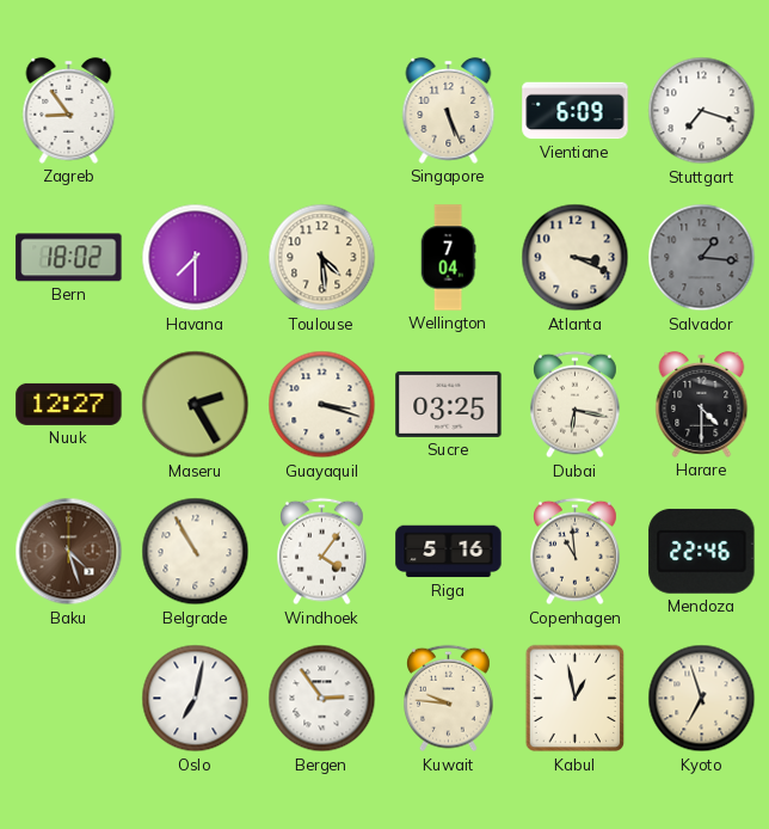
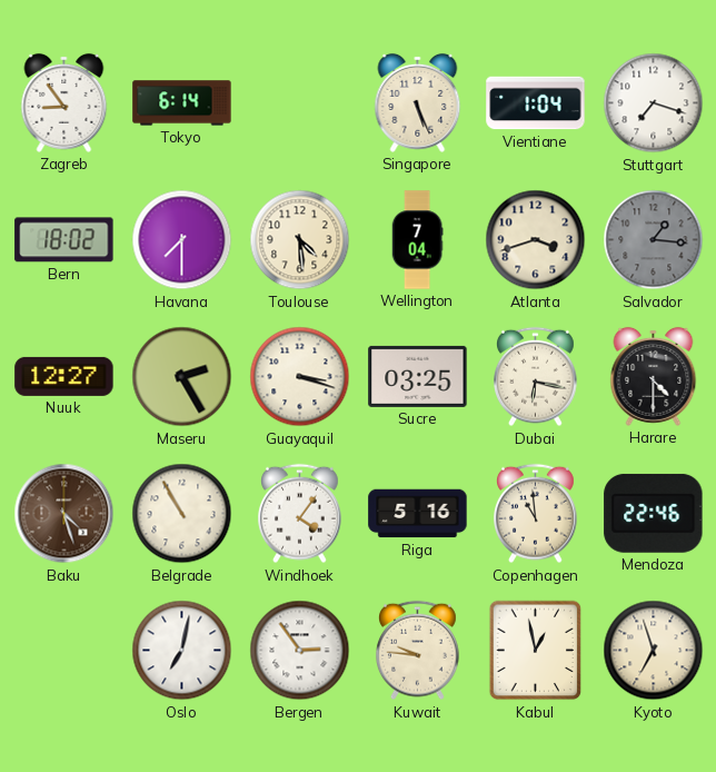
Tokyo: none -> 6:14
Vientiane: 6:09 -> 1:04
Atlanta: 3:19 -> 3:42
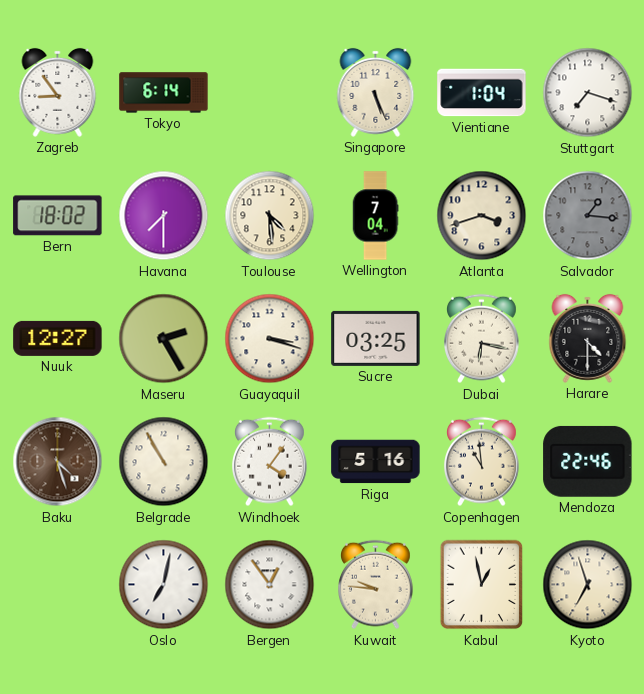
Bergen: 2:54 -> 12:54
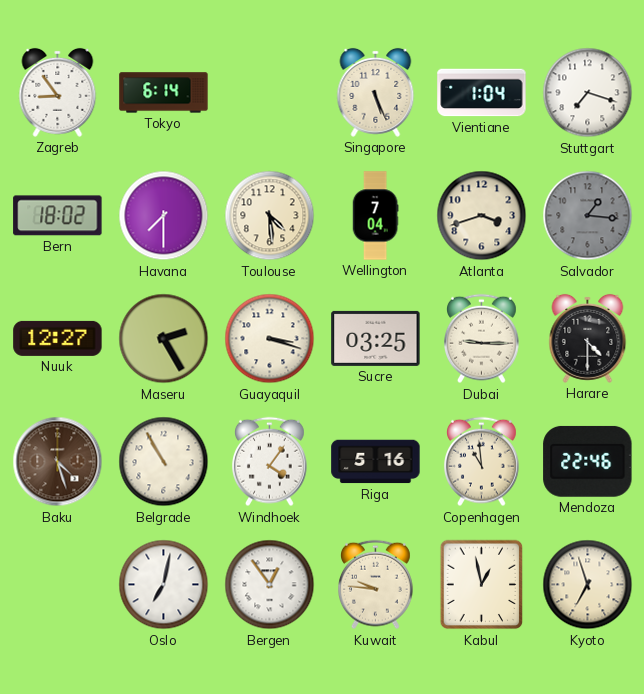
Dubai: 6:17 -> 9:15
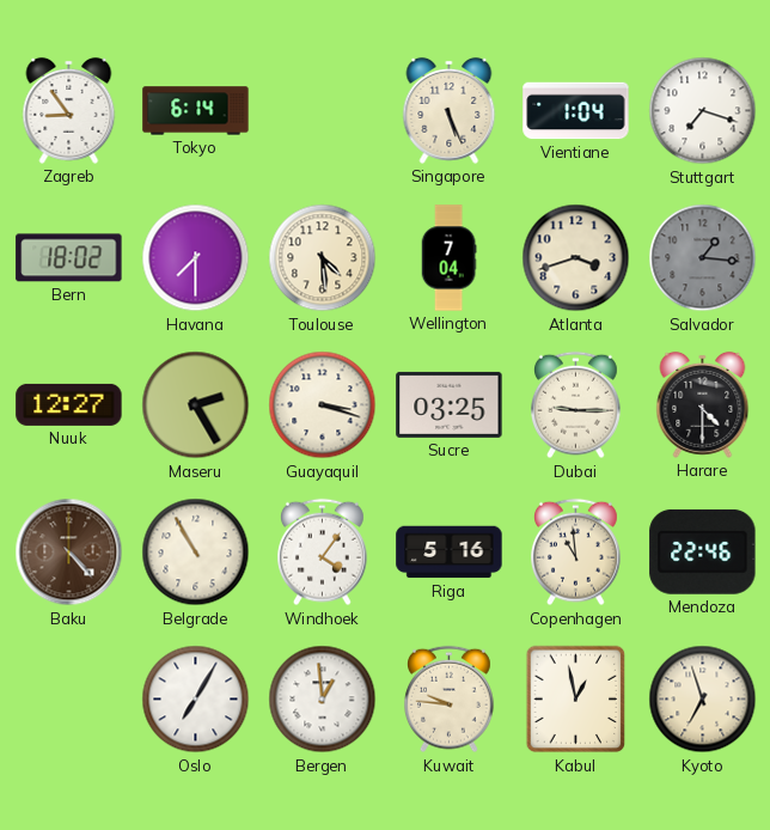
Baku: 4:27 -> 4:23
Oslo: 7:02 -> 7:05
Bergen: 12:54 -> 12:59
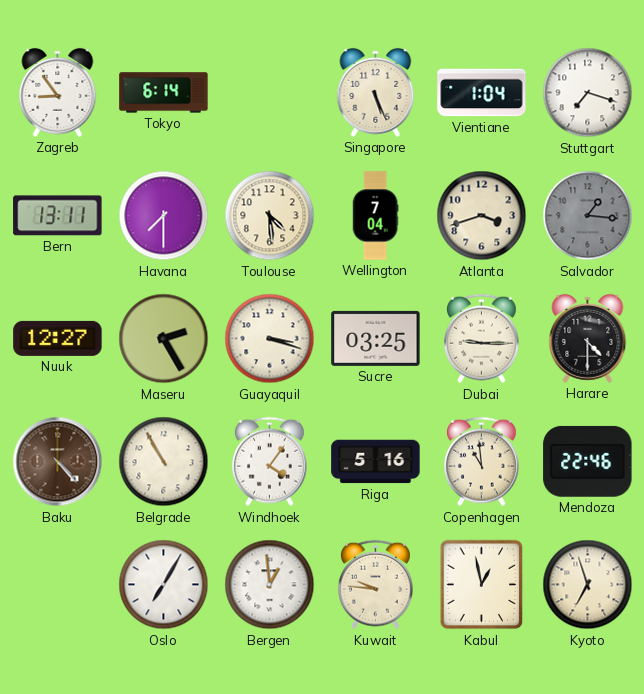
Bern: 18:02 -> 13:11
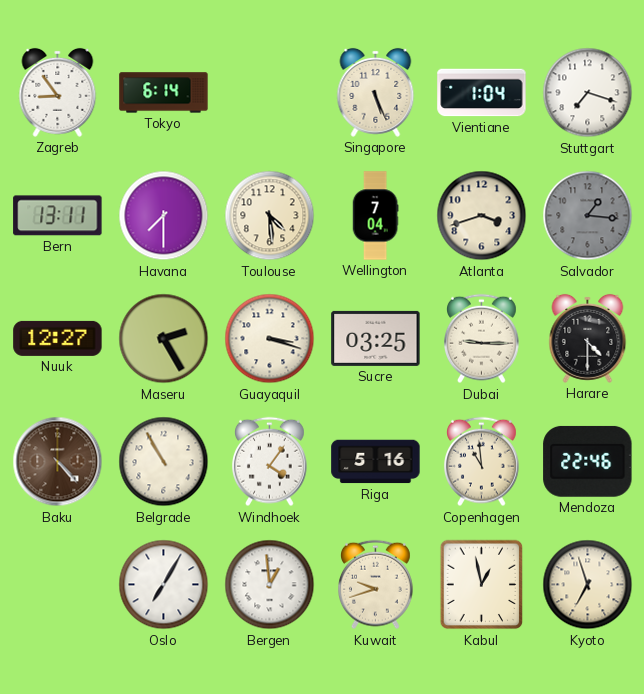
Kuwait: 9:46 -> 9:42
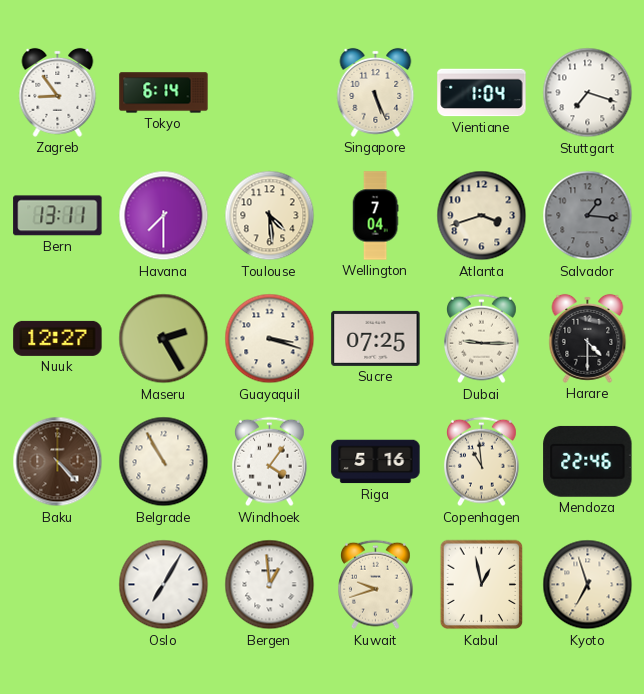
Sucre: 03:25 -> 07:25
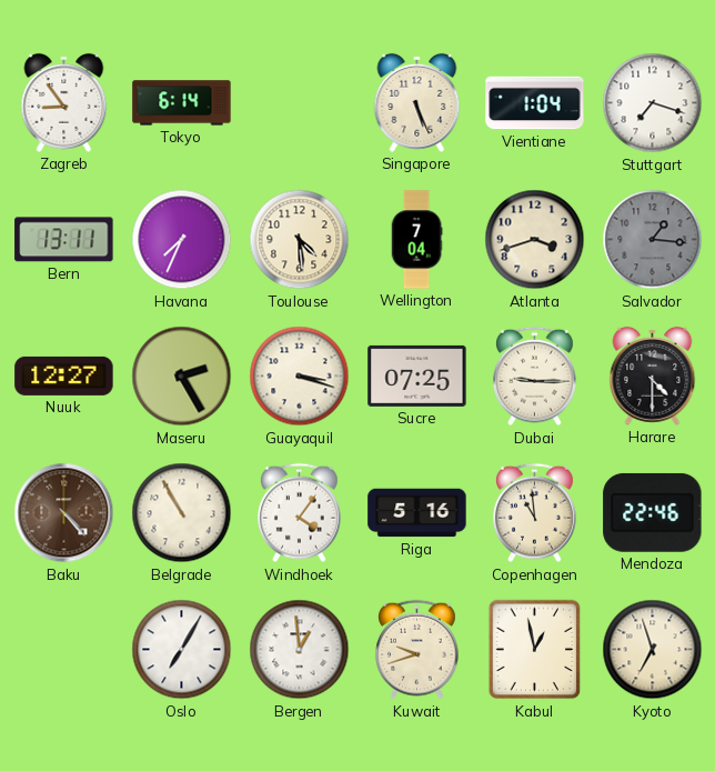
Havana: 7:30 -> 7:34
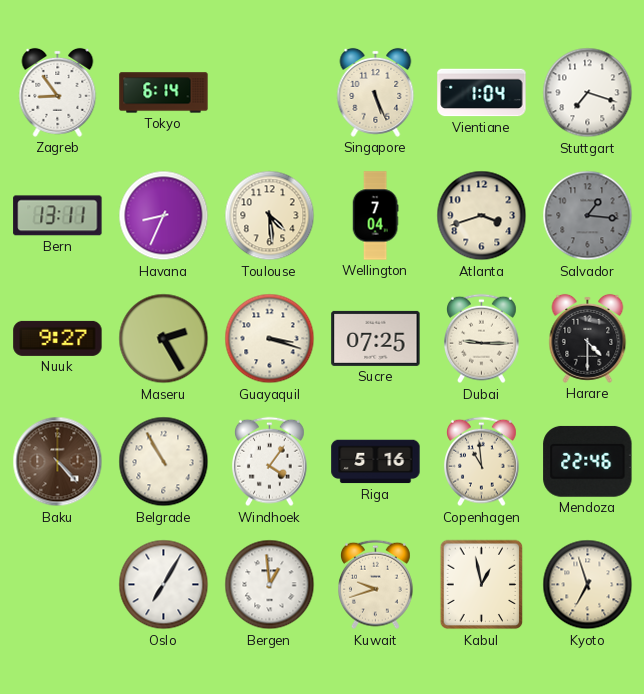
Havana: 7:34 -> 8:34
Nuuk: 12:27 -> 9:27
